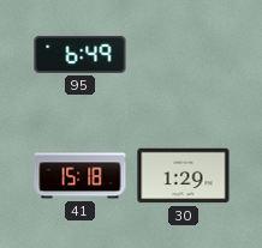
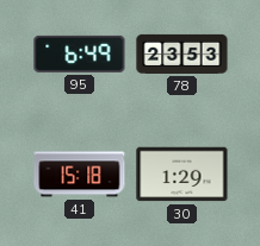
78: none -> 23:53
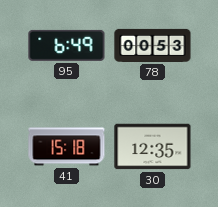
78: 23:53 -> 00:53
30: 1:29 -> 12:35
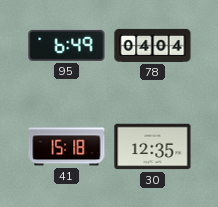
78: 00:53 -> 04:04
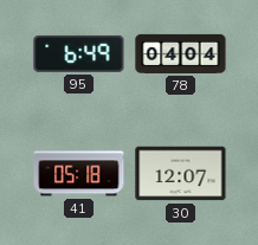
41: 15:18 -> 05:18
30: 12:35 -> 12:07
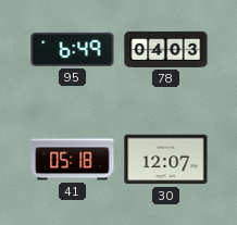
78: 04:04 -> 04:03
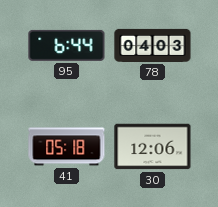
95: 6:49 -> 6:44
30: 12:07 -> 12:06
